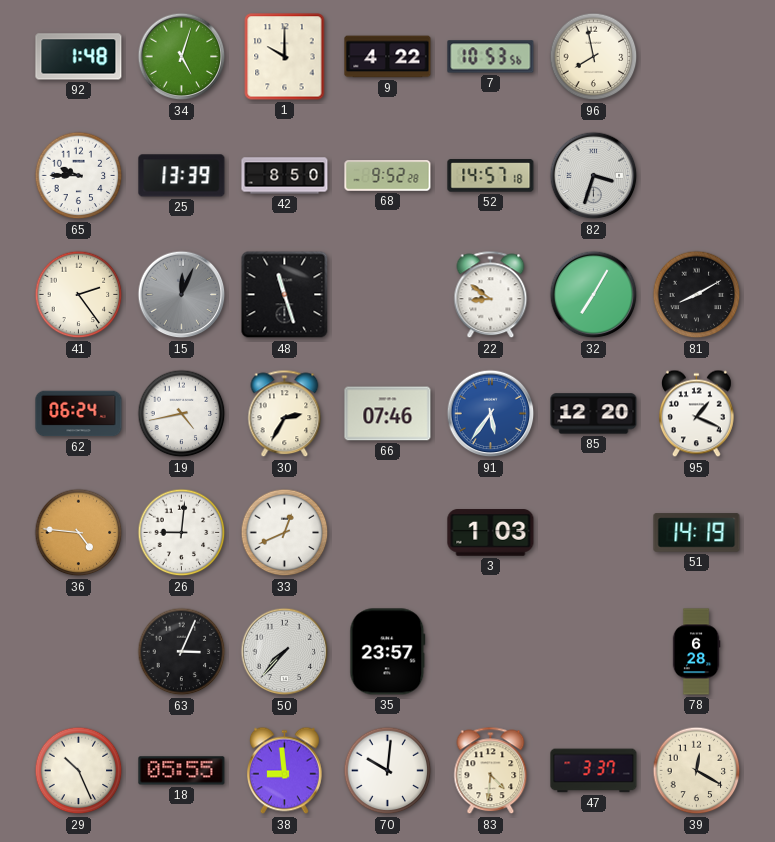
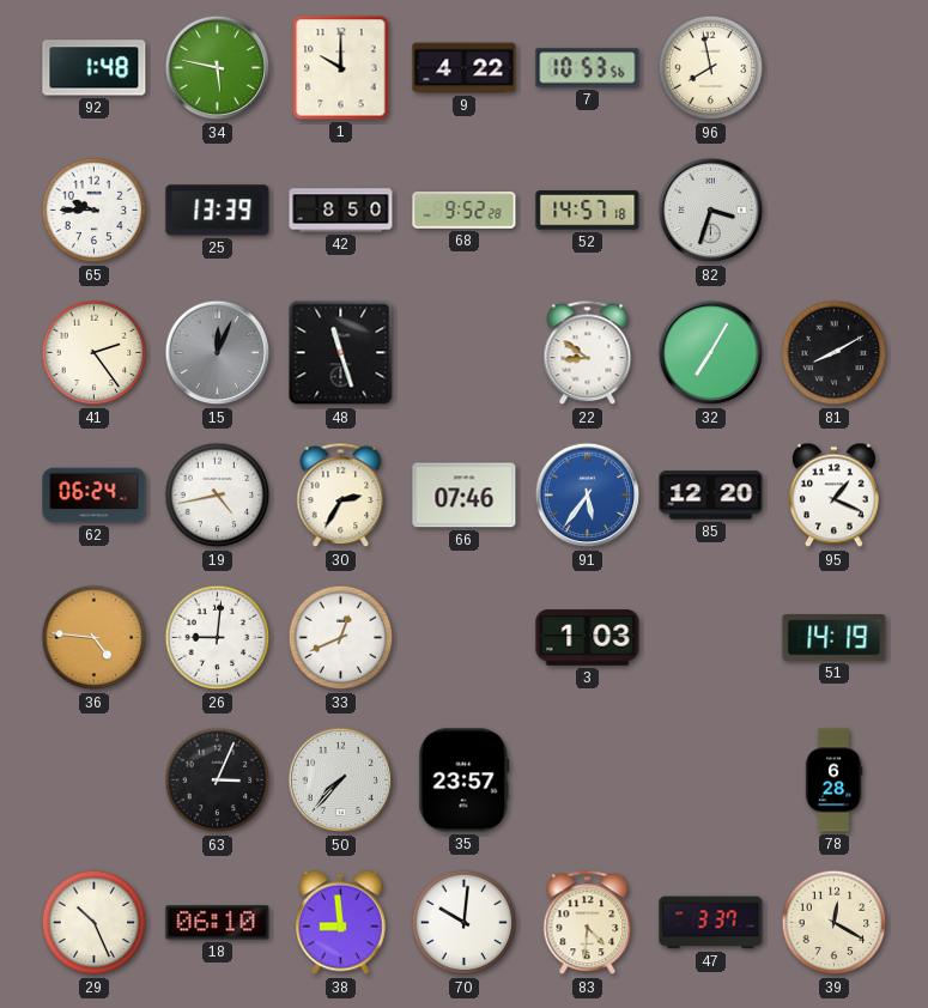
34: 5:03 -> 5:47
18: 05:55 -> 06:10
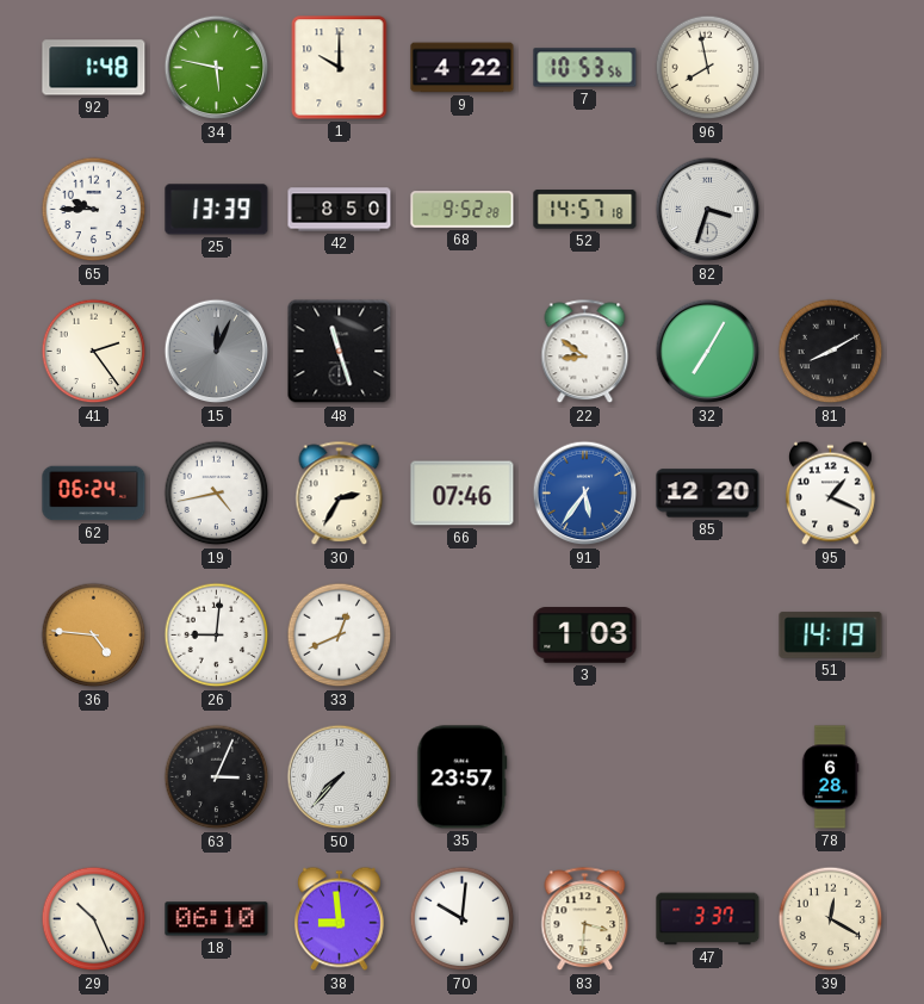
83: 4:31 -> 3:31
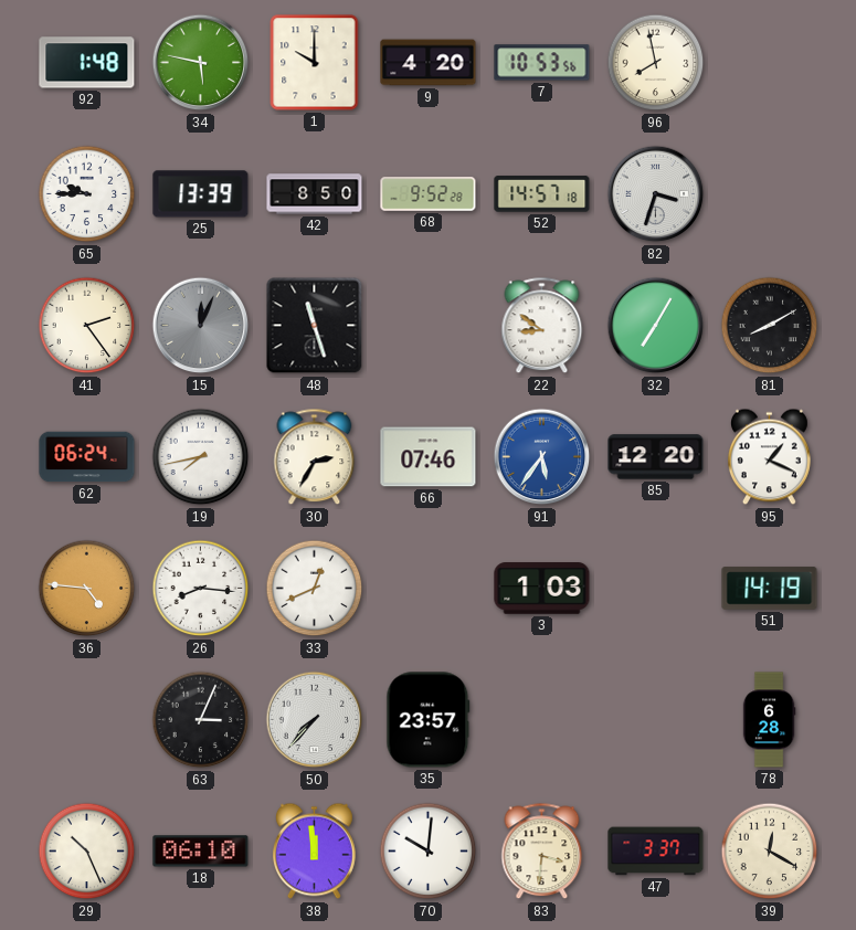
9: 4:22 -> 4:20
19: 4:43 -> 7:43
26: 9:01 -> 8:16
38: 8:59 -> 11:59
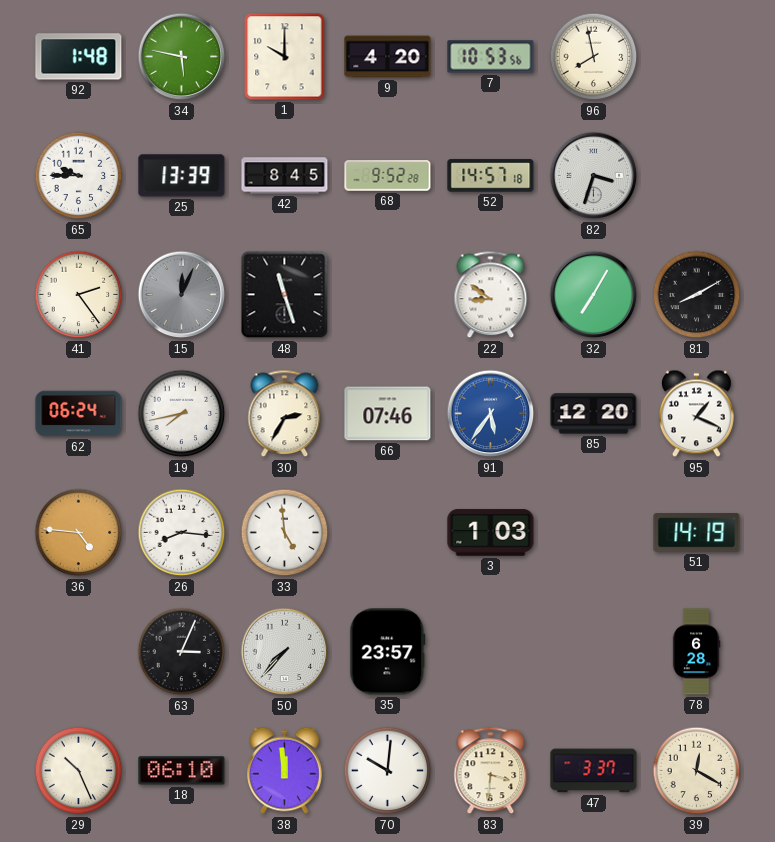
42: 8:50 -> 8:45
33: 12:41 -> 4:59
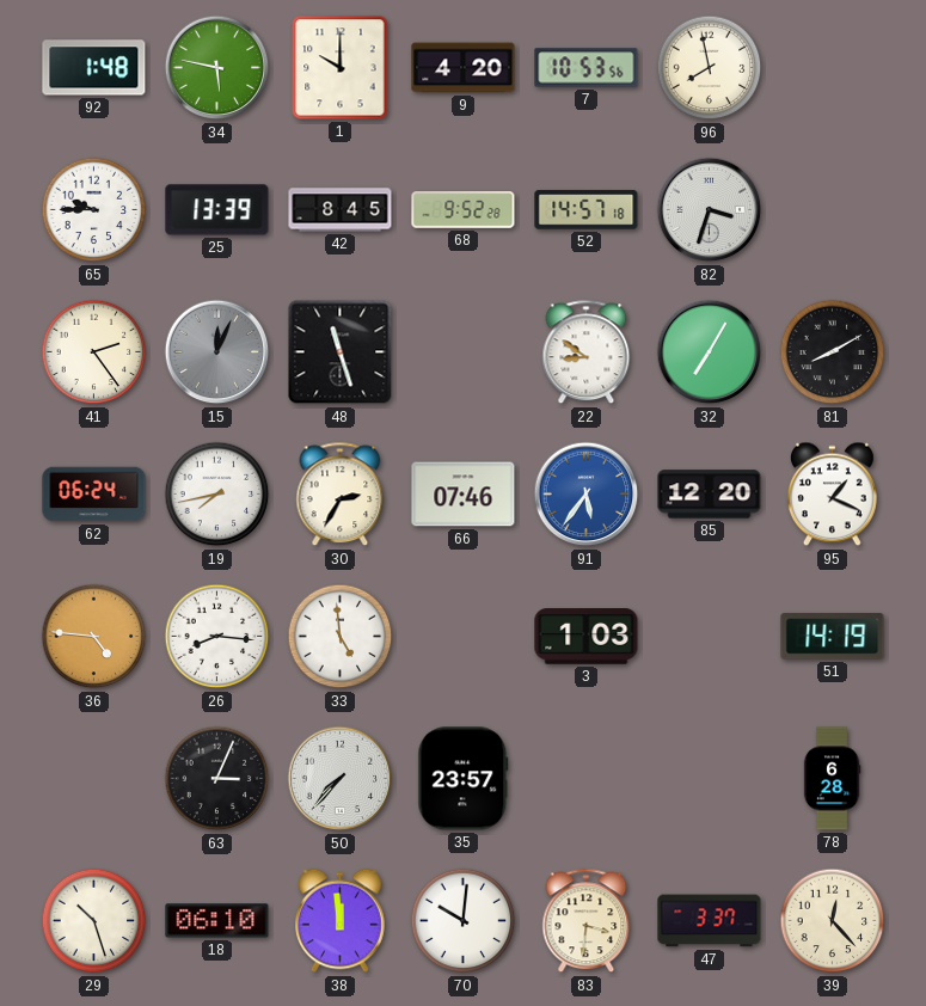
29: 10:26 -> 10:27
39: 12:20 -> 12:23
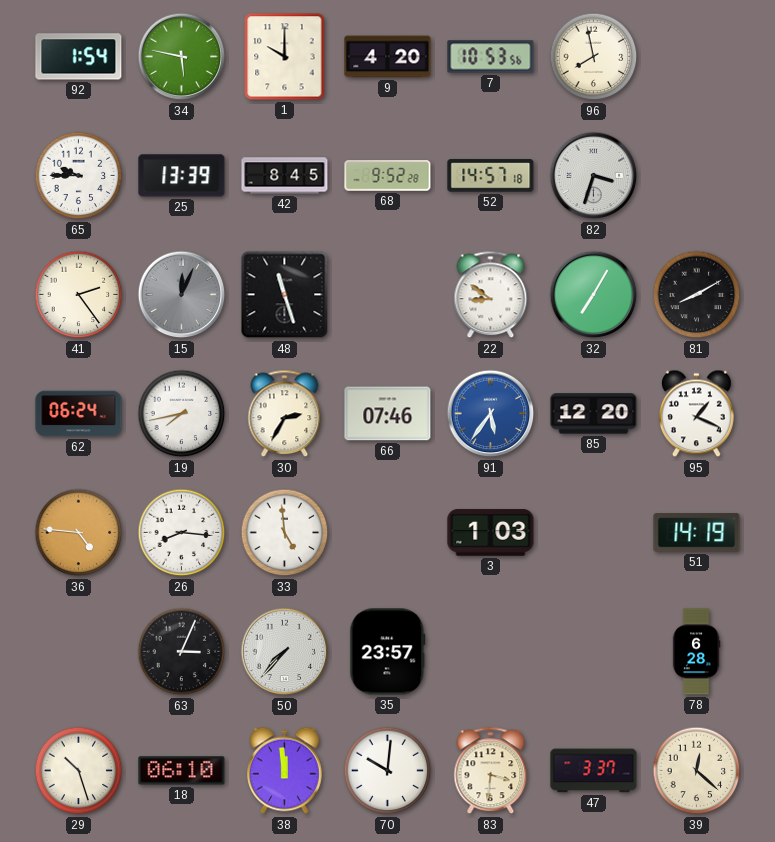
92: 1:48 -> 1:54
39: 12:23 -> 12:22
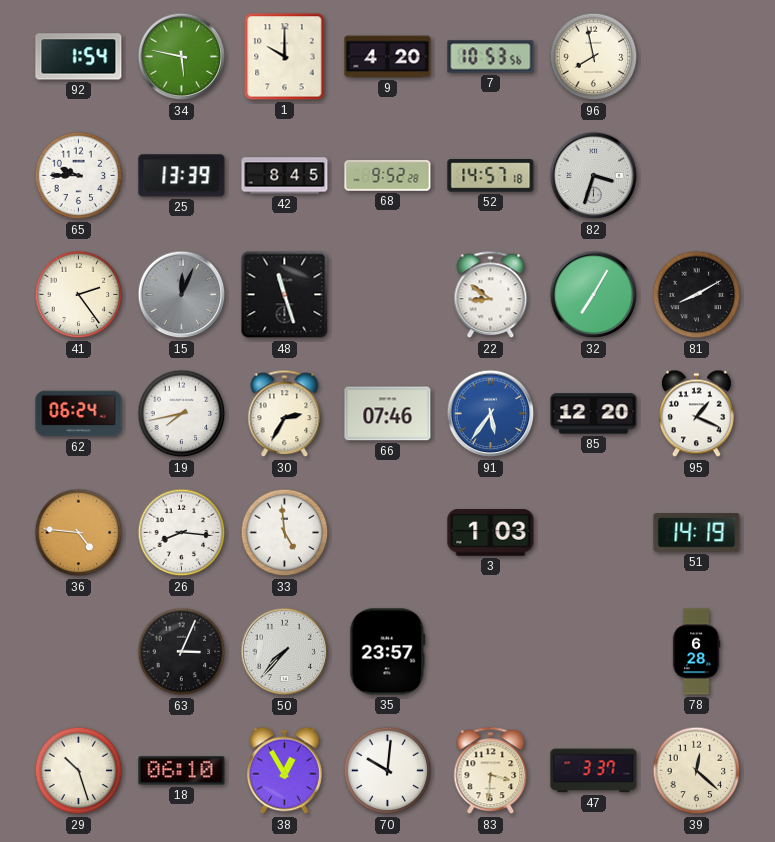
38: 11:59 -> 12:55
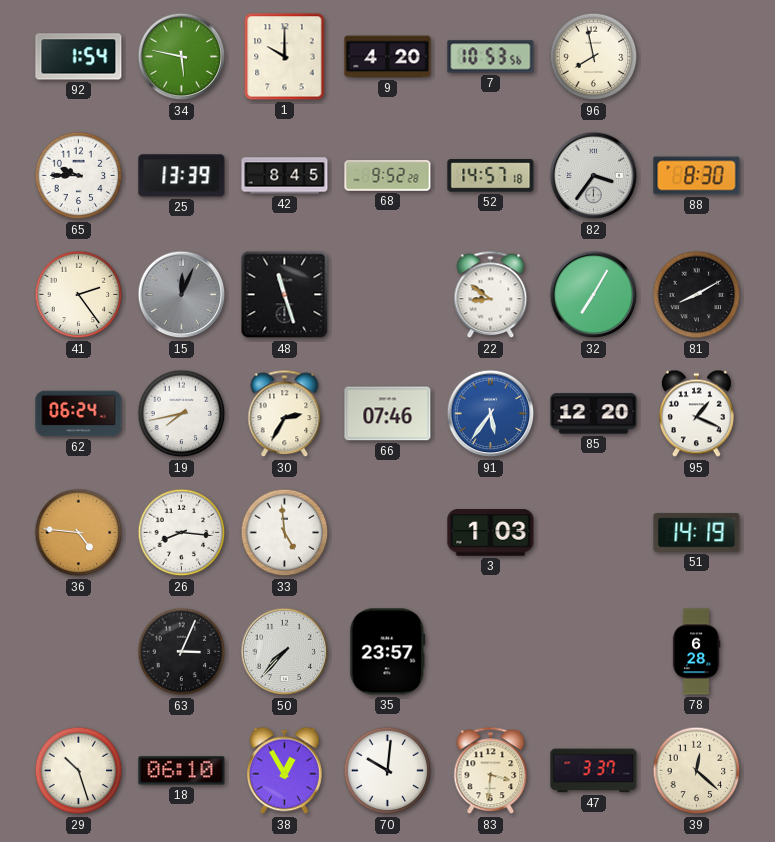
82: 3:33 -> 3:36
88: none -> 8:30
